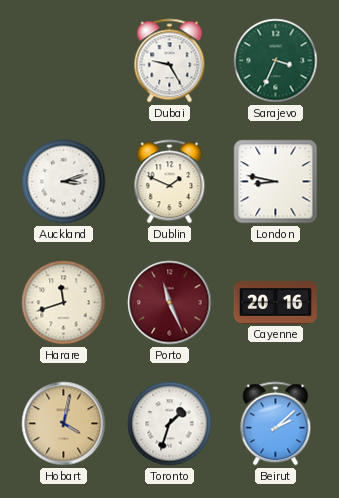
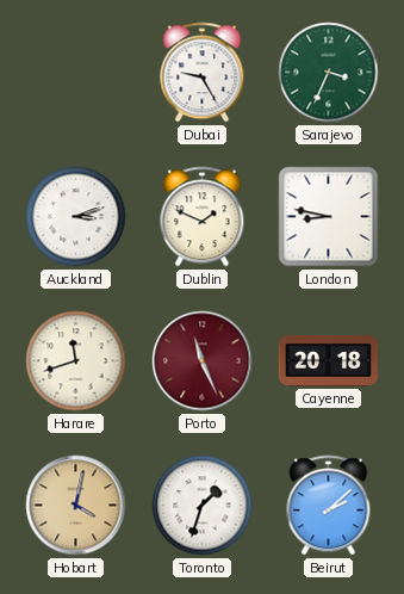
Cayenne: 20:16 -> 20:18
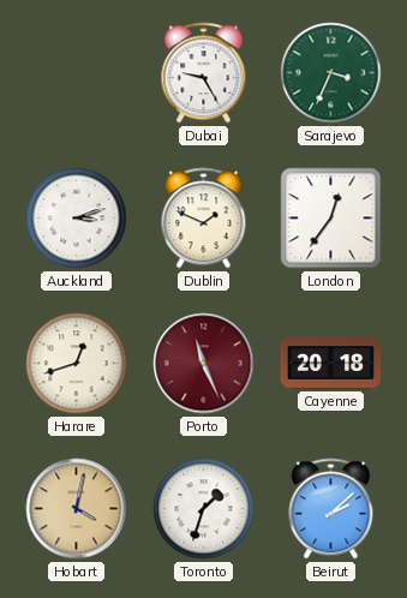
London: 8:47 -> 12:36
Harare: 11:42 -> 12:42
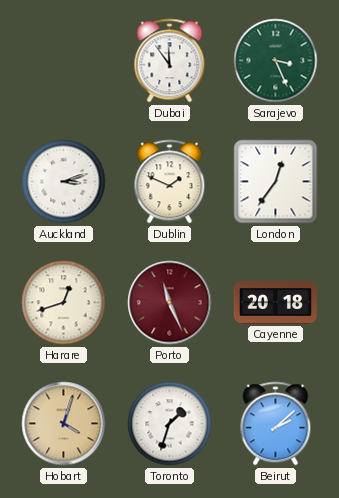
Dubai: 9:25 -> 11:54
Sarajevo: 3:34 -> 3:26
Hobart: 4:02 -> 4:03
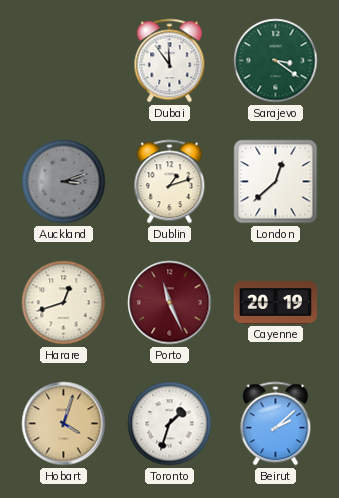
Sarajevo: 3:26 -> 3:21
Auckland dial: white -> grey
Dublin: 1:49 -> 1:12
London: 12:36 -> 12:38
Cayenne: 20:18 -> 20:19
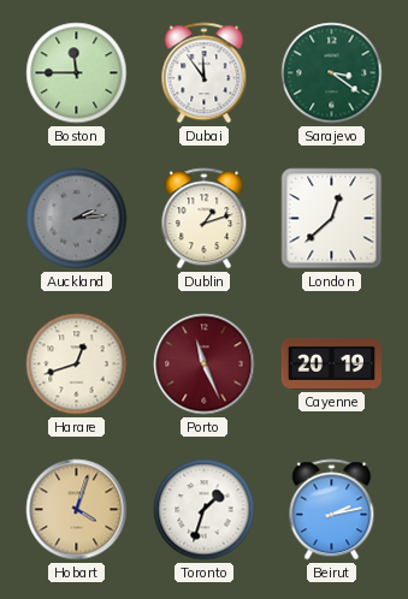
Boston: none -> 11:45
Auckland: 3:12 -> 2:14
Beirut: 2:08 -> 2:13
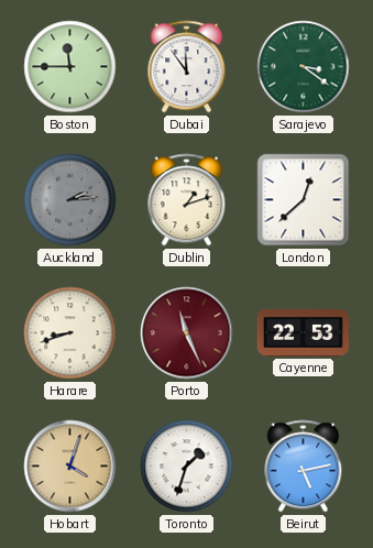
Harare: 12:42 -> 8:42
Cayenne: 20:19 -> 22:53
Beirut: 2:13 -> 5:13
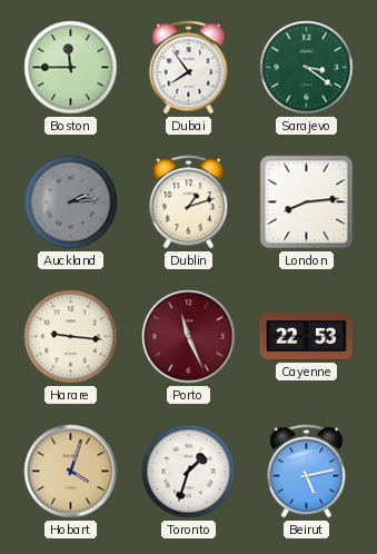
Dubai: 11:54 -> 7:54
London: 12:38 -> 8:14
Harare: 8:42 -> 9:16
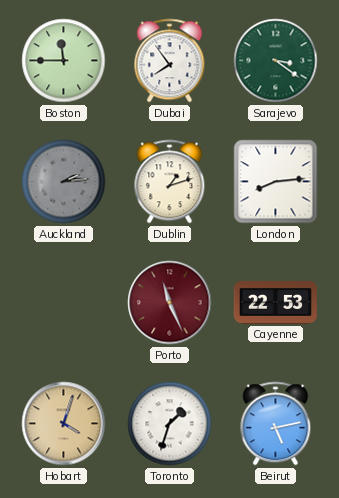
Harare: 9:16 -> none
